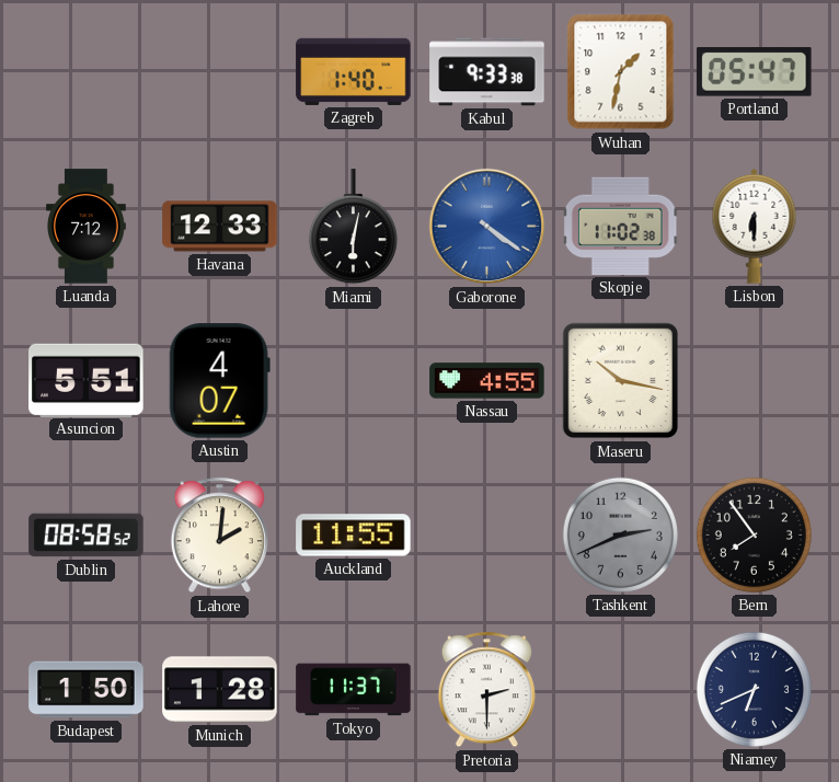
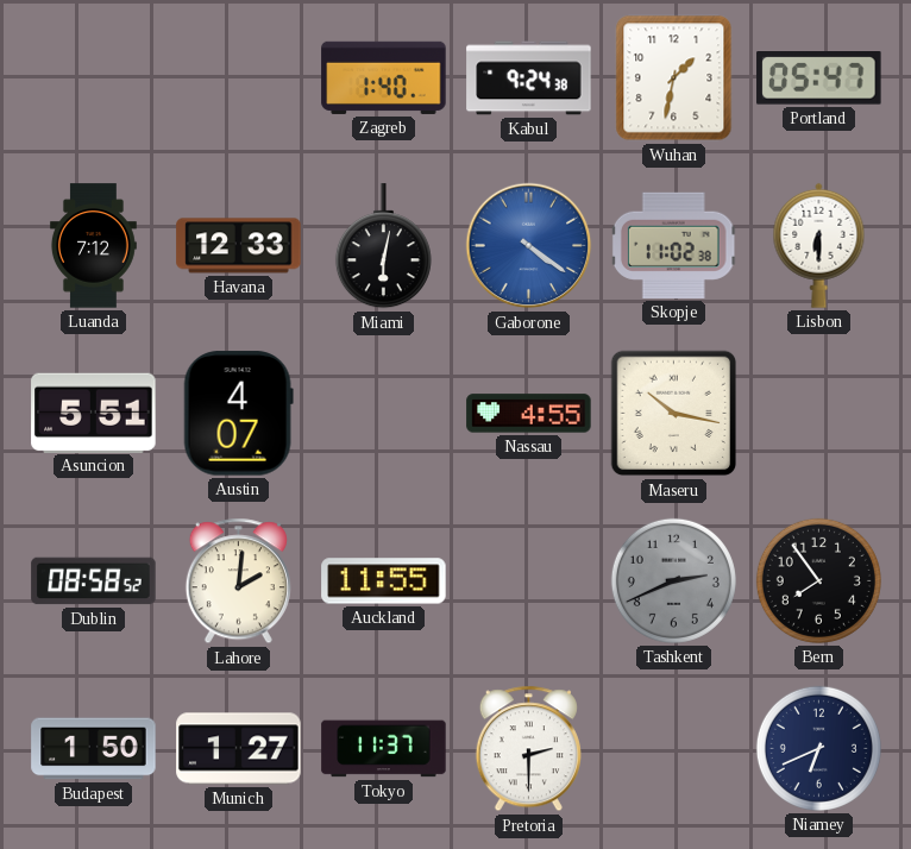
Kabul: 9:33 -> 9:24
Munich: 1:28 -> 1:27
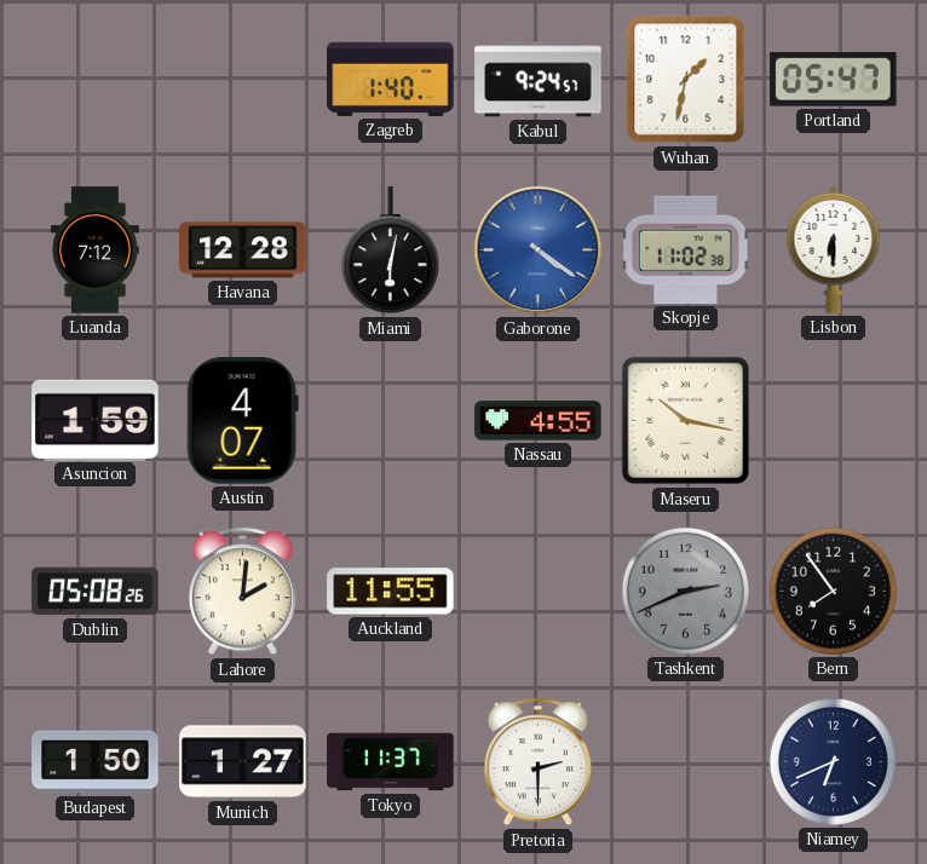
Kabul: 9:24:38 -> 9:24:57
Havana: 12:33 -> 12:28
Asuncion: 5:51 -> 1:59
Dublin: 08:58 -> 05:08
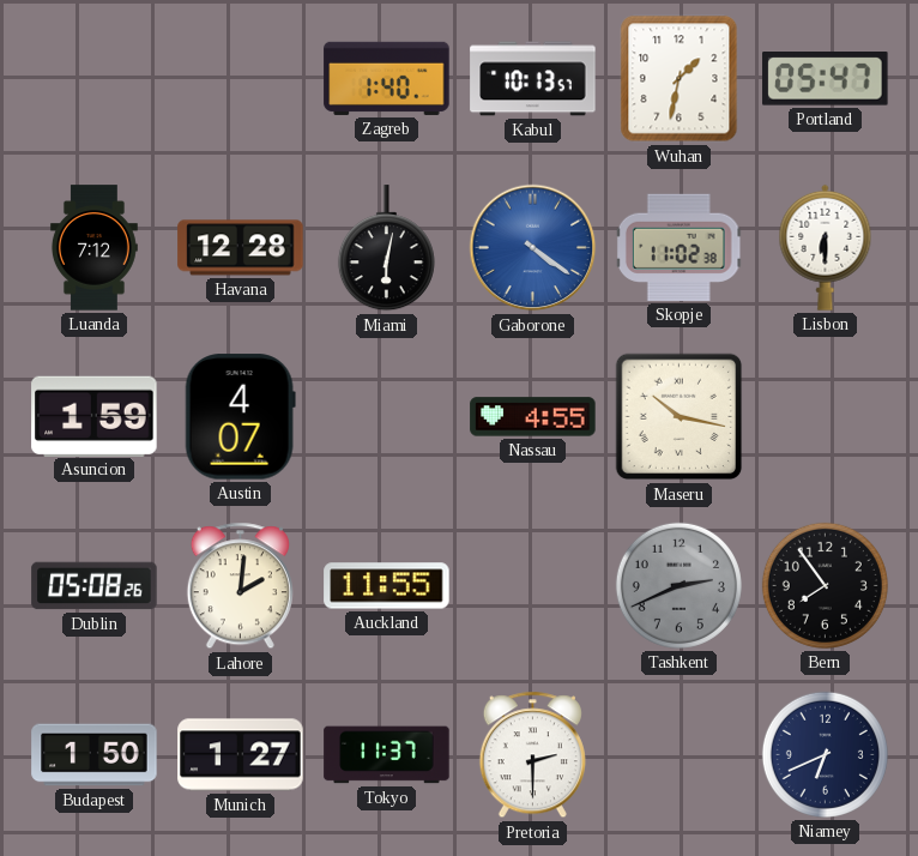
Kabul: 9:24 -> 10:13
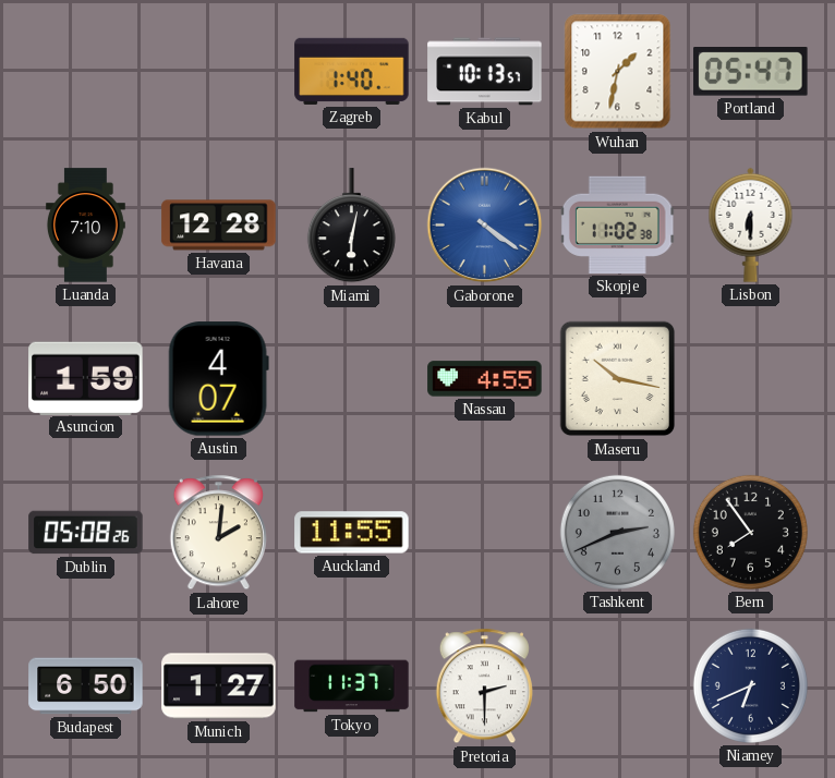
Luanda: 7:12 -> 7:10
Budapest: 1:50 -> 6:50
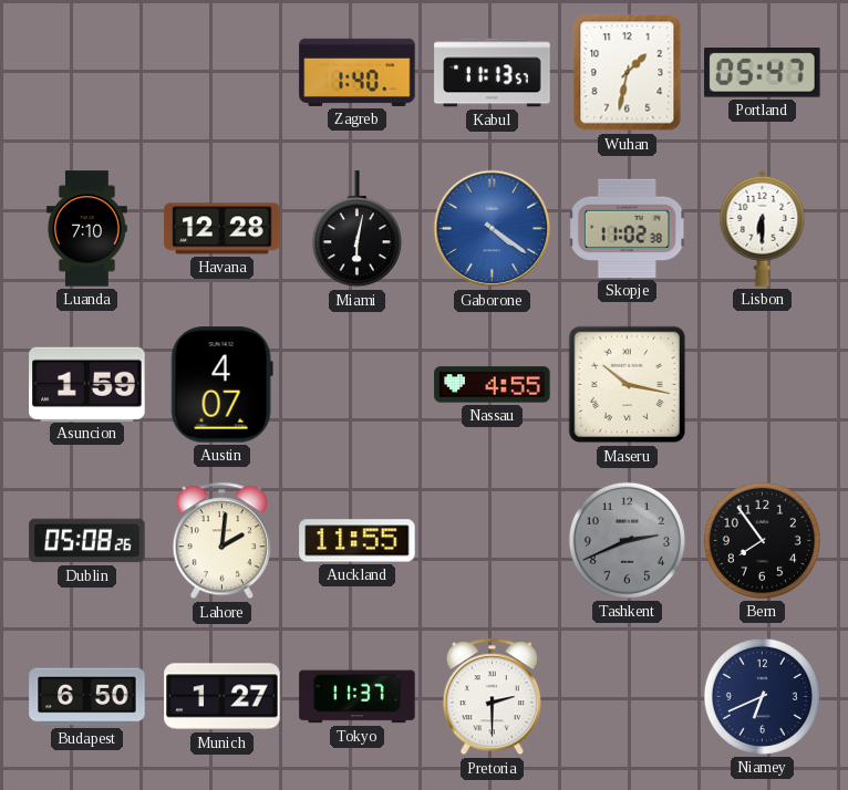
Kabul: 10:13 -> 11:13
